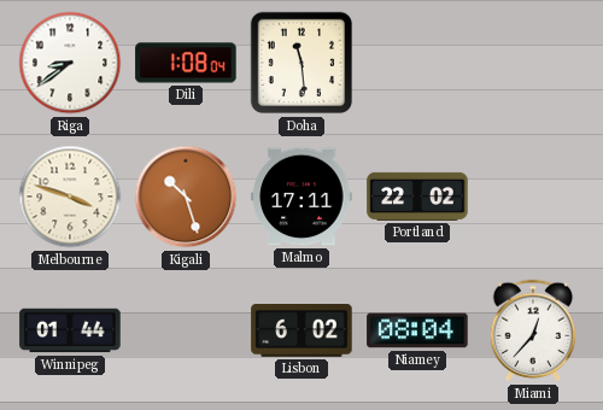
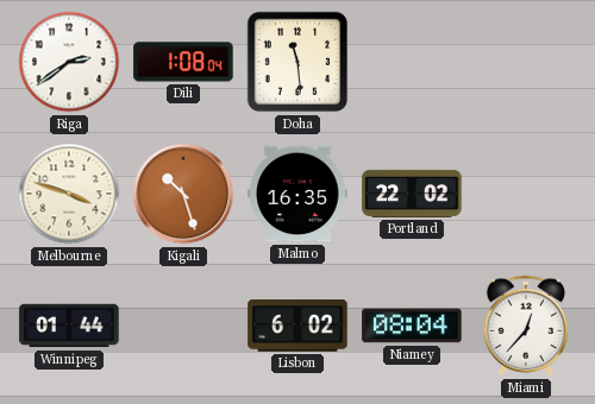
Riga: 8:39 -> 2:39
Malmo: 17:11 -> 16:35
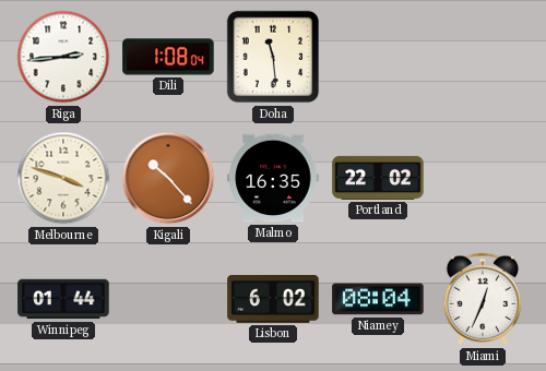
Riga: 2:39 -> 2:44
Kigali: 10:27 -> 10:23
Miami: 12:37 -> 12:34
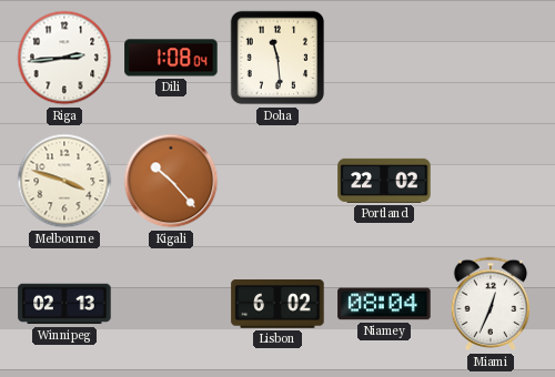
Malmo: 16:35 -> none
Winnipeg: 01:44 -> 02:13
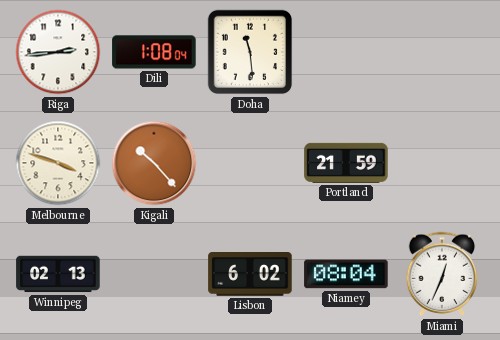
Portland: 22:02 -> 21:59
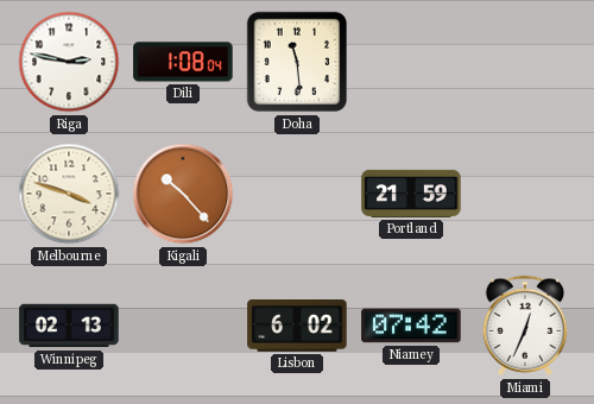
Riga: 2:44 -> 2:47
Niamey: 08:04 -> 07:42
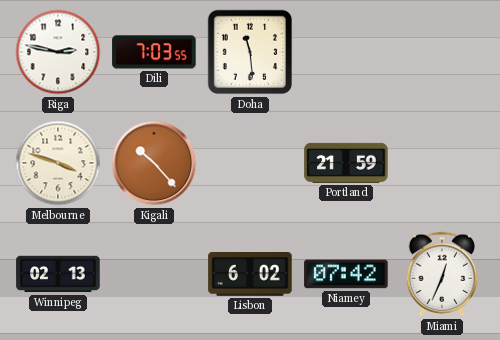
Dili: 1:08 -> 7:03
